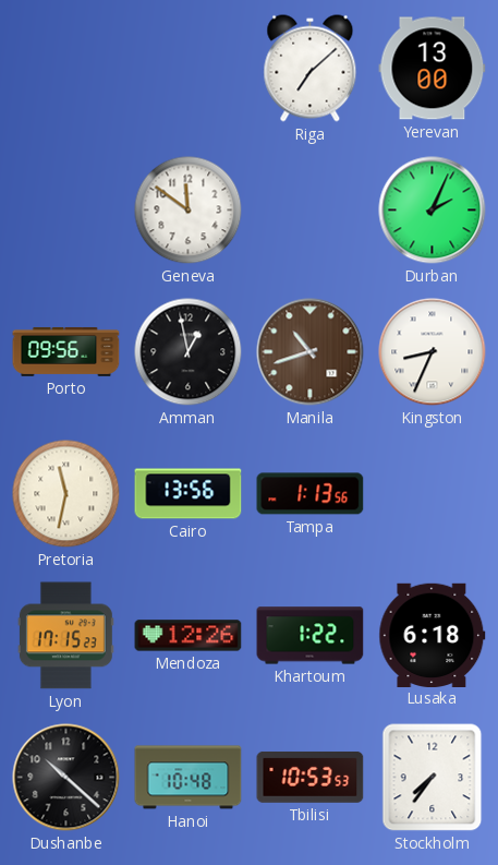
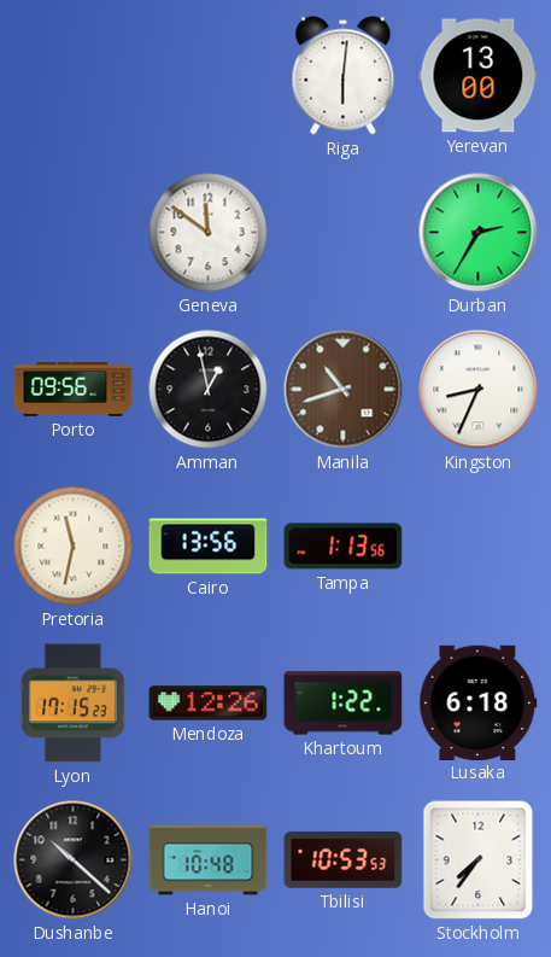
Riga: 7:08 -> 6:01
Durban: 2:04 -> 2:35
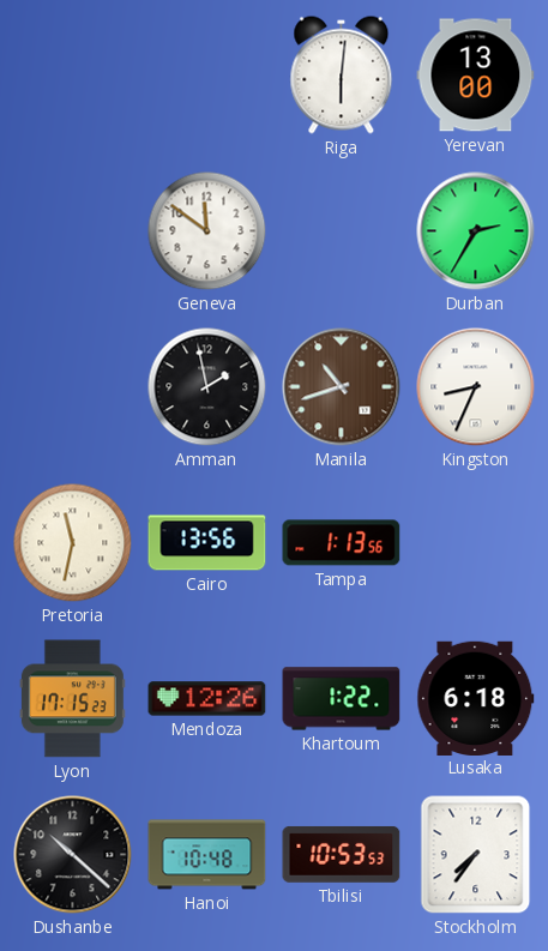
Porto: 09:56 -> none
Amman: 12:58 -> 1:58
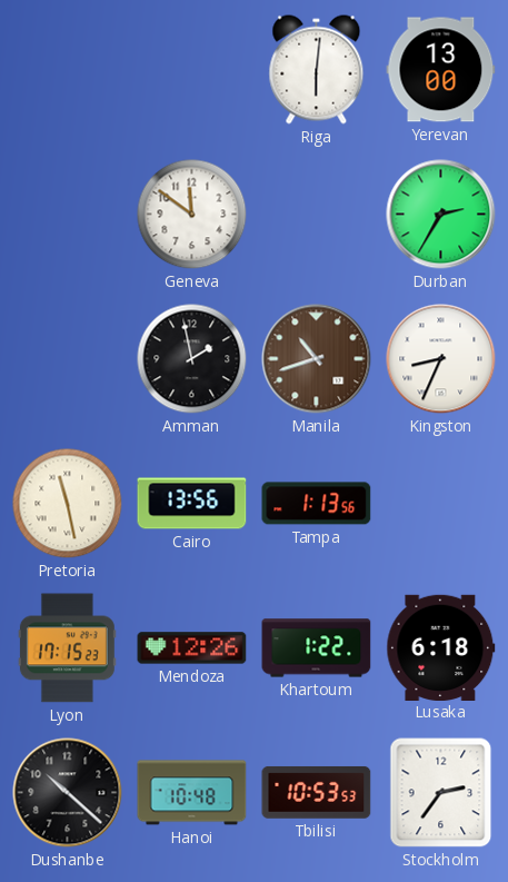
Pretoria: 11:32 -> 11:28
Stockholm: 7:36 -> 2:36
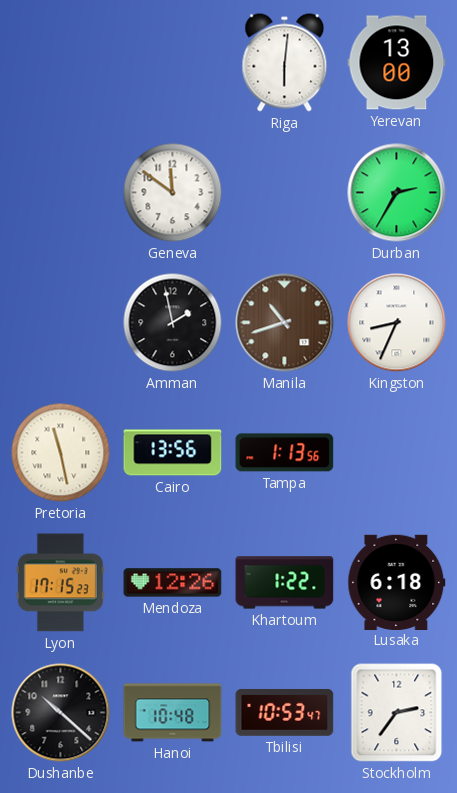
Tbilisi: 10:53:53 -> 10:53:47
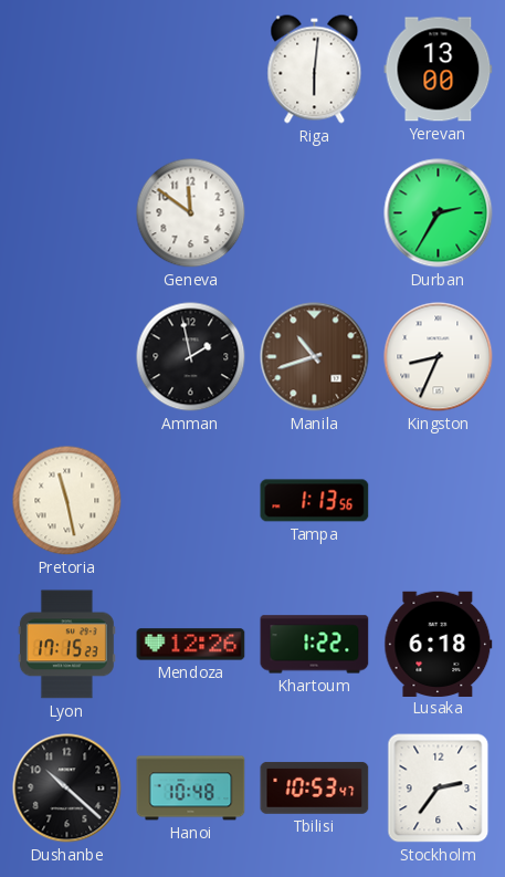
Cairo: 13:56 -> none
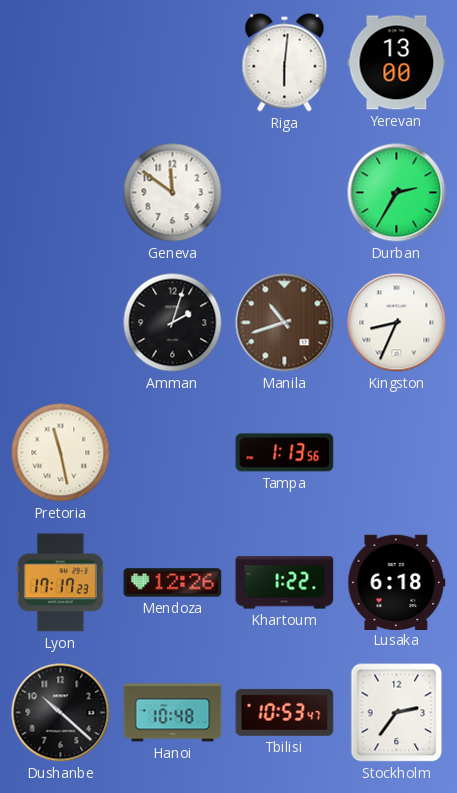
Amman: 1:58 -> 2:03
Lyon: 17:15 -> 17:17
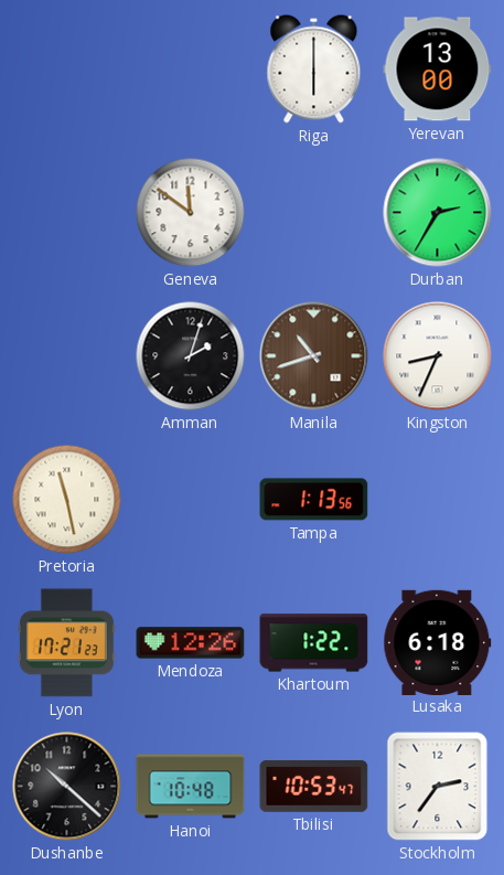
Riga: 6:01 -> 6:00
Lyon: 17:17 -> 17:21
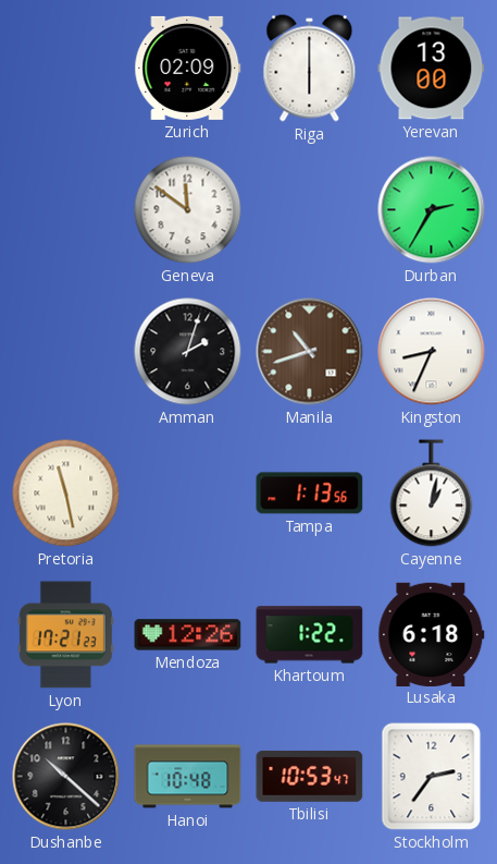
Zurich: none -> 02:09
Cayenne: none -> 1:02
